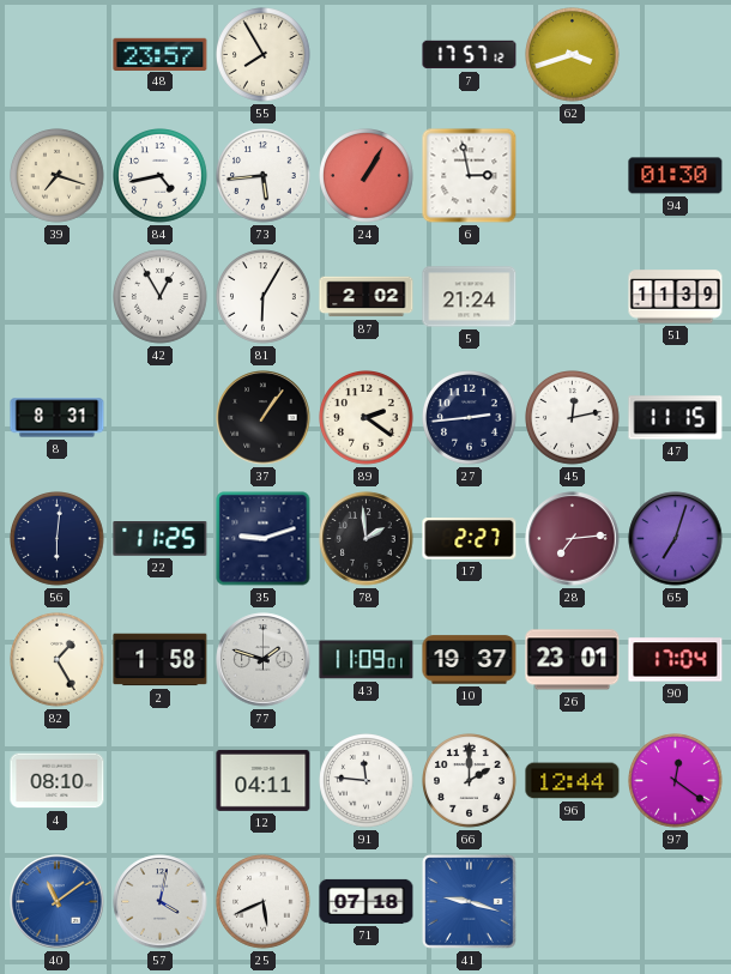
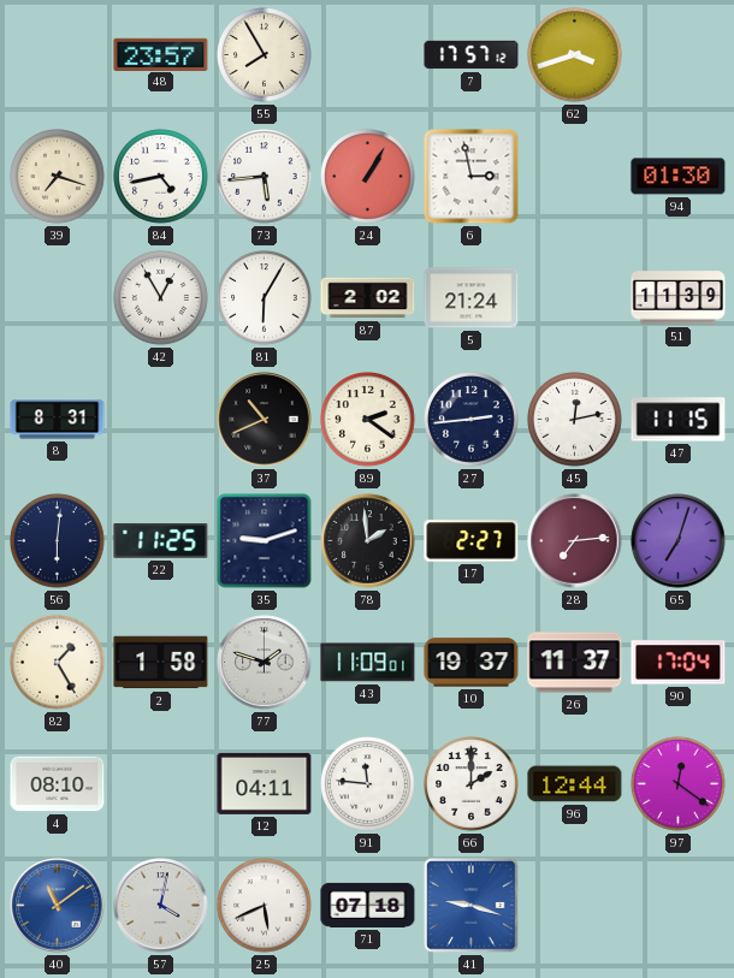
37: 1:06 -> 10:41
26: 23:01 -> 11:37
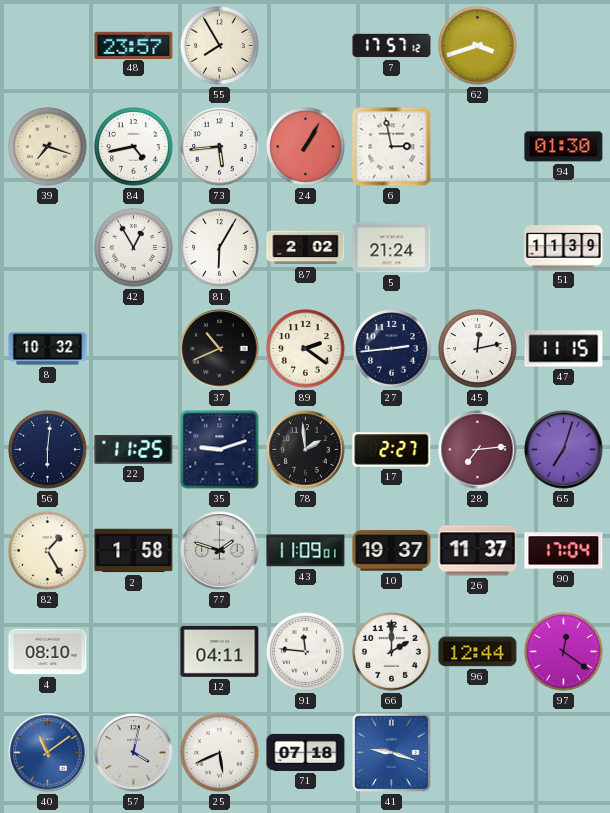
8: 8:31 -> 10:32
